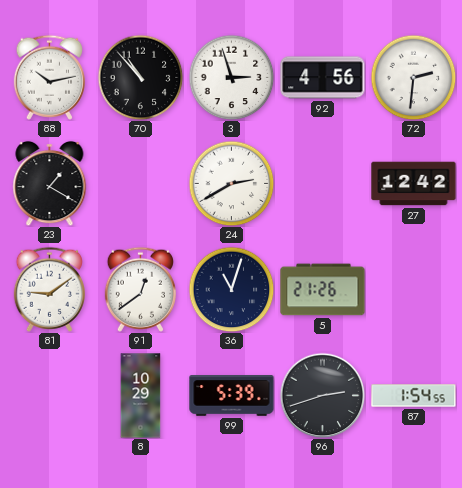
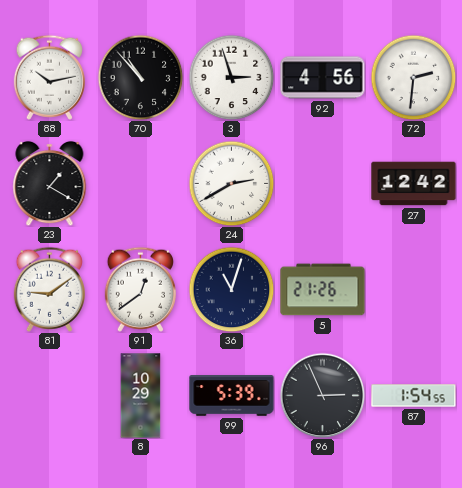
96: 2:42 -> 2:56
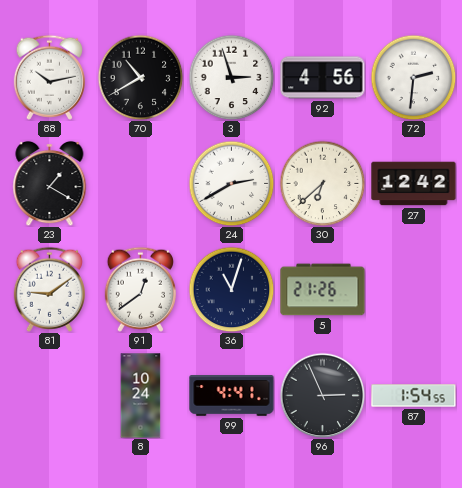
70: 10:53 -> 10:40
30: none -> 6:38
8: 10:29 -> 10:24
99: 5:39 -> 4:41
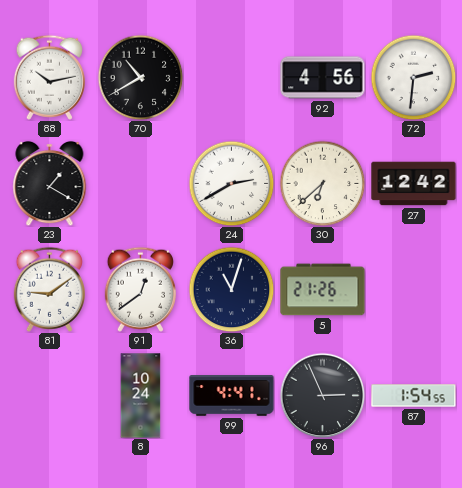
3: 2:57 -> none
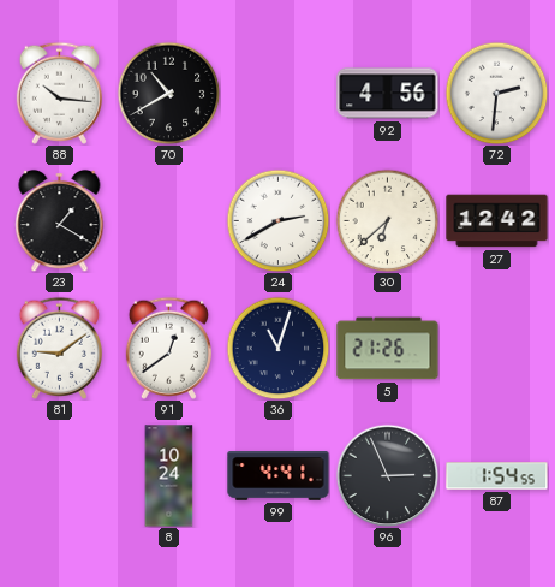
88: 10:13 -> 10:16
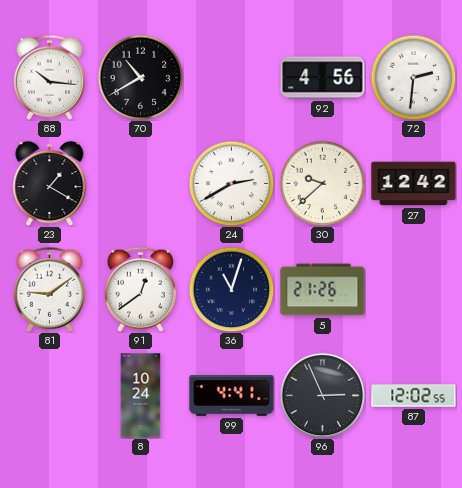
30: 6:38 -> 9:38
87: 1:54 -> 12:02
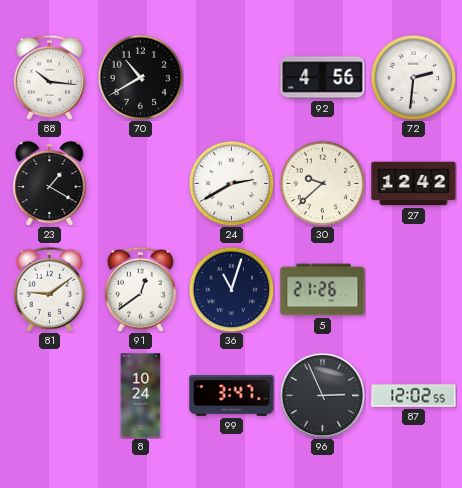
99: 4:41 -> 3:47
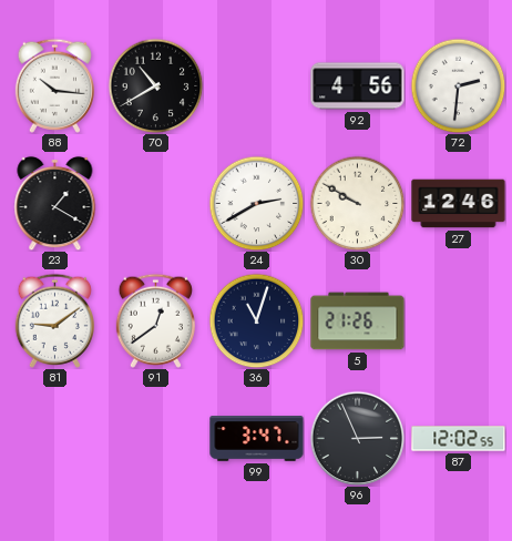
30: 9:38 -> 9:50
27: 12:42 -> 12:46
8: 10:24 -> none
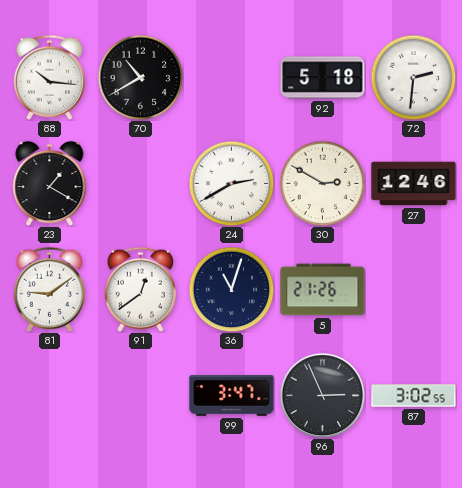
92: 4:56 -> 5:18
30: 9:50 -> 2:50
87: 12:02 -> 3:02
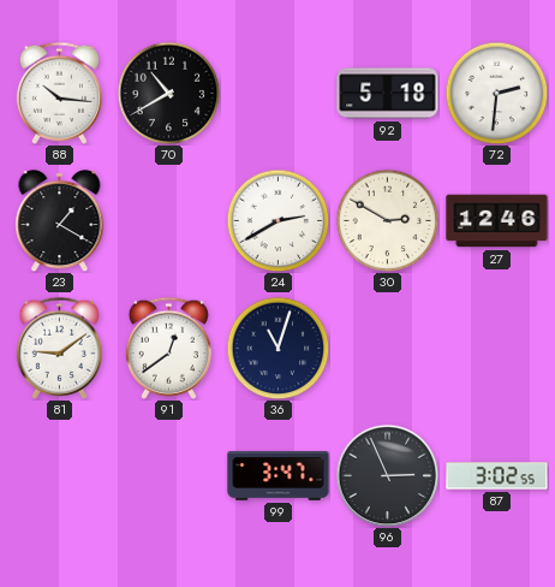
5: 21:26 -> none
